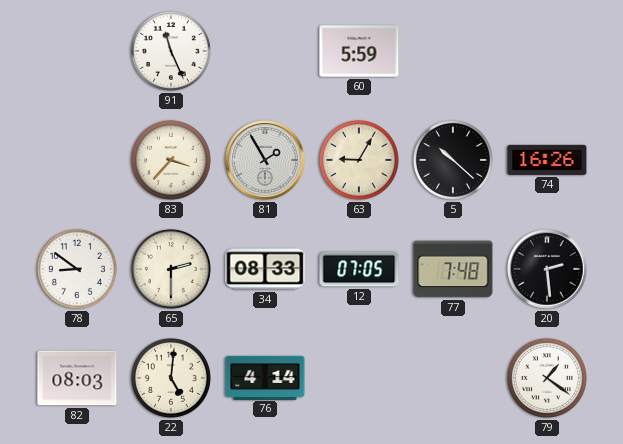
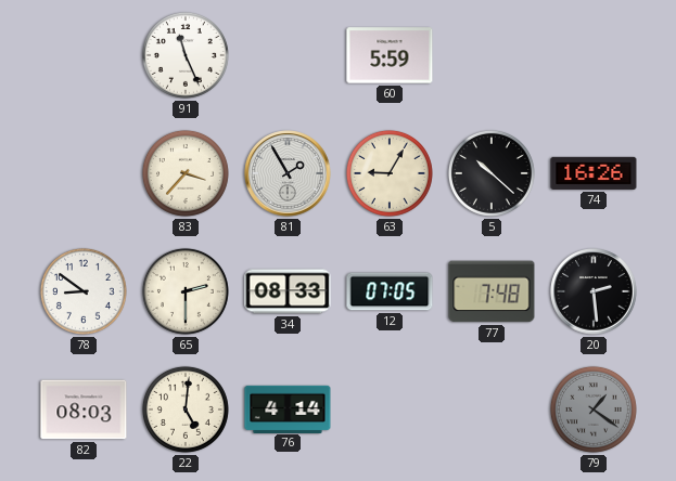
79 dial: white -> grey
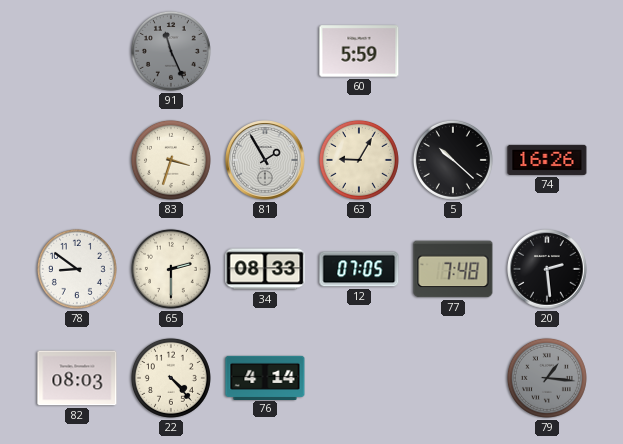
91 dial: white -> grey
83: 3:37 -> 3:33
22: 5:01 -> 4:23
79: 1:21 -> 1:16
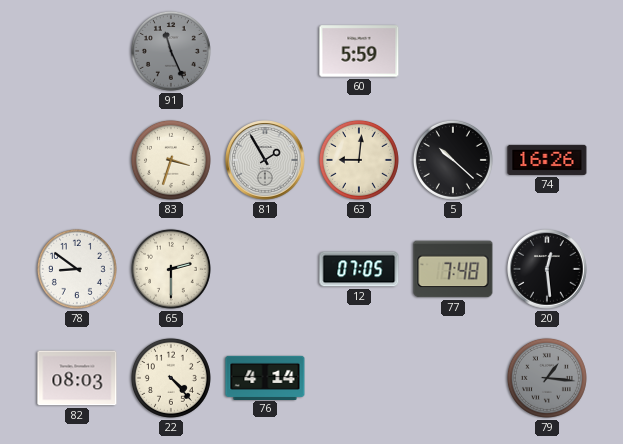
63: 9:05 -> 9:01
34: 08:33 -> none
20: 2:29 -> 12:29
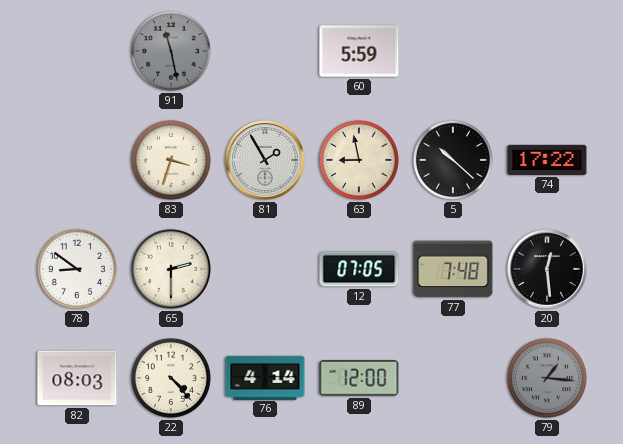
91: 11:26 -> 11:28
63: 9:01 -> 8:58
74: 16:26 -> 17:22
89: none -> 12:00
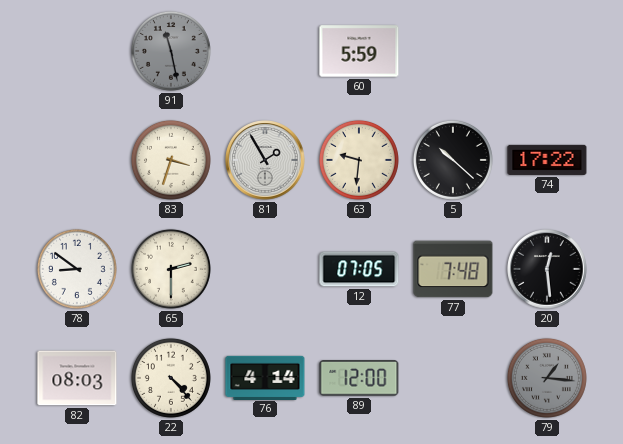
63: 8:58 -> 9:31
